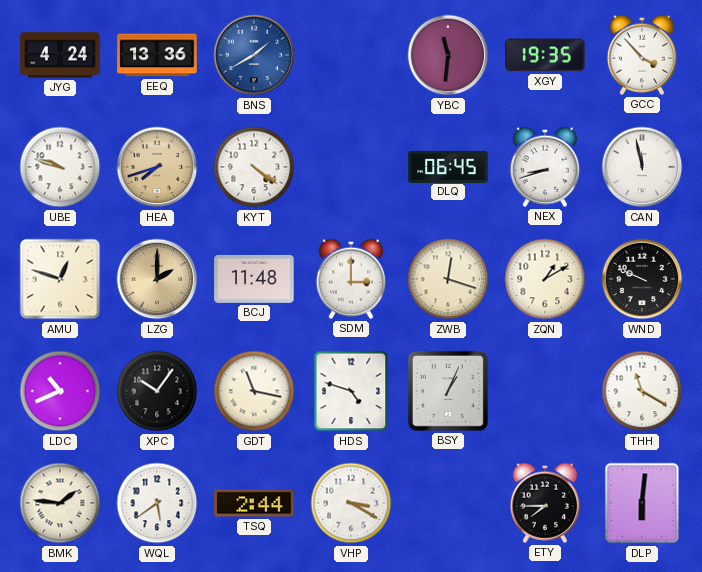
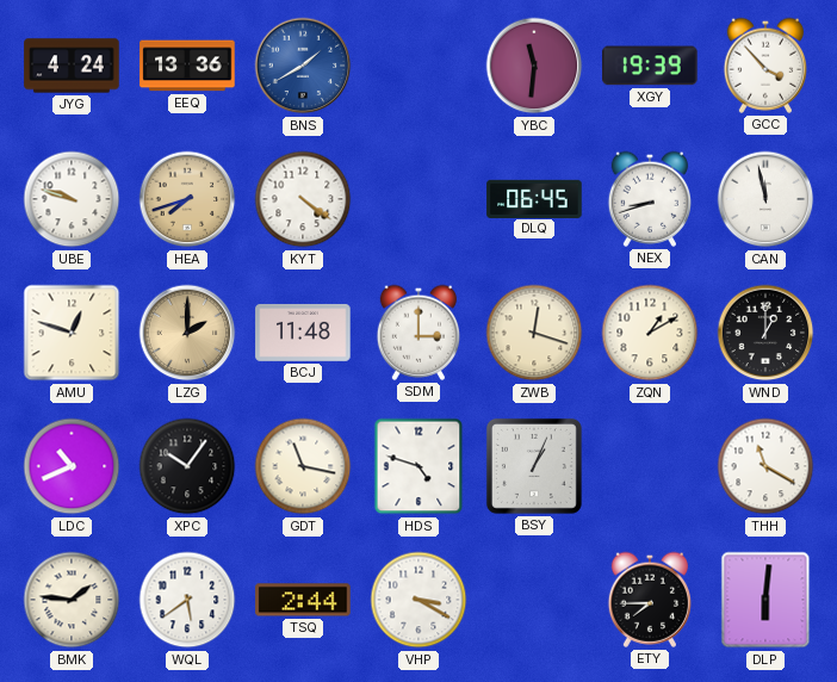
XGY: 19:35 -> 19:39
WND: 9:49 -> 1:00
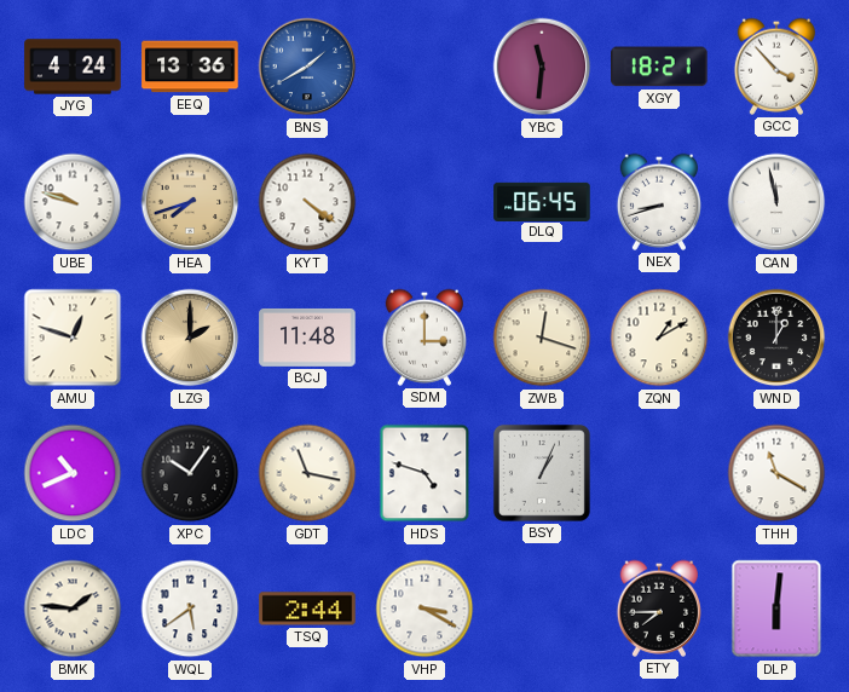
XGY: 19:39 -> 18:21
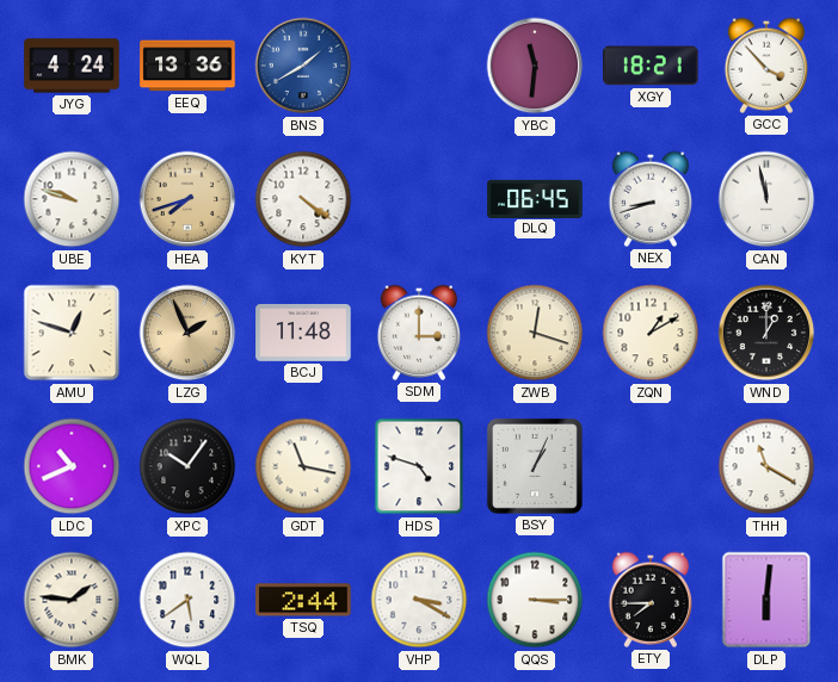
LZG: 2:00 -> 1:56
QQS: none -> 3:15
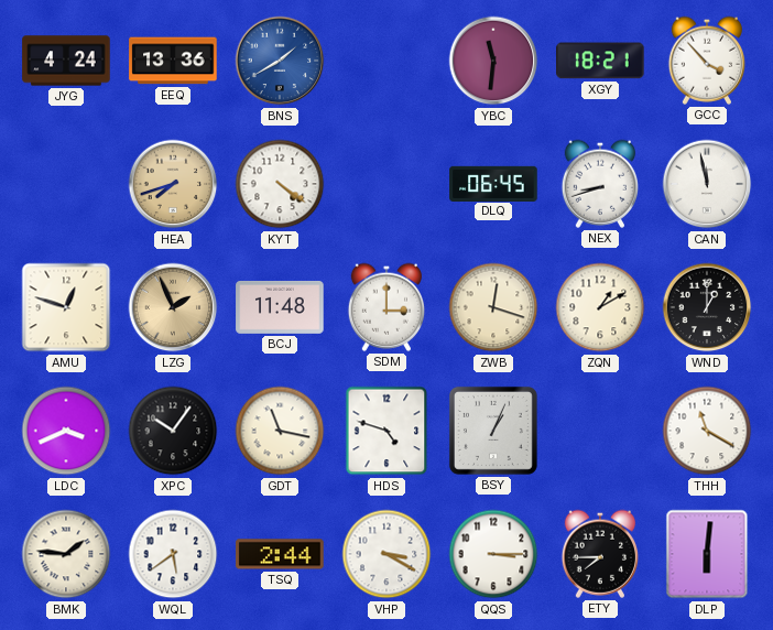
UBE: 9:48 -> none
LDC: 10:41 -> 3:41
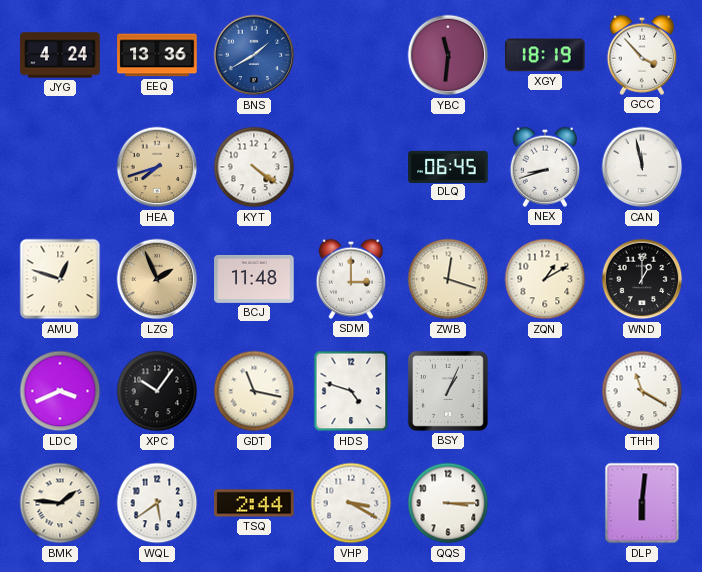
XGY: 18:21 -> 18:19
ETY: 7:45 -> none
